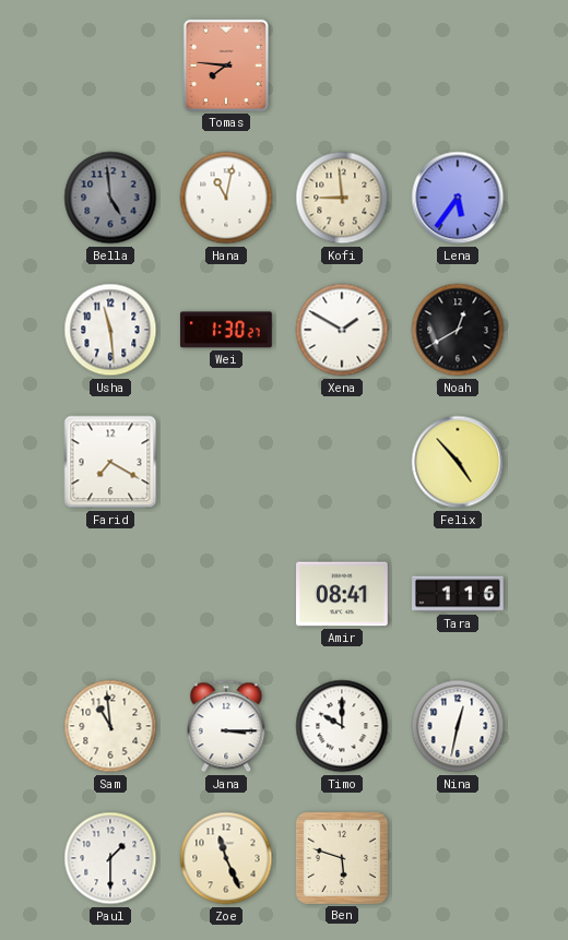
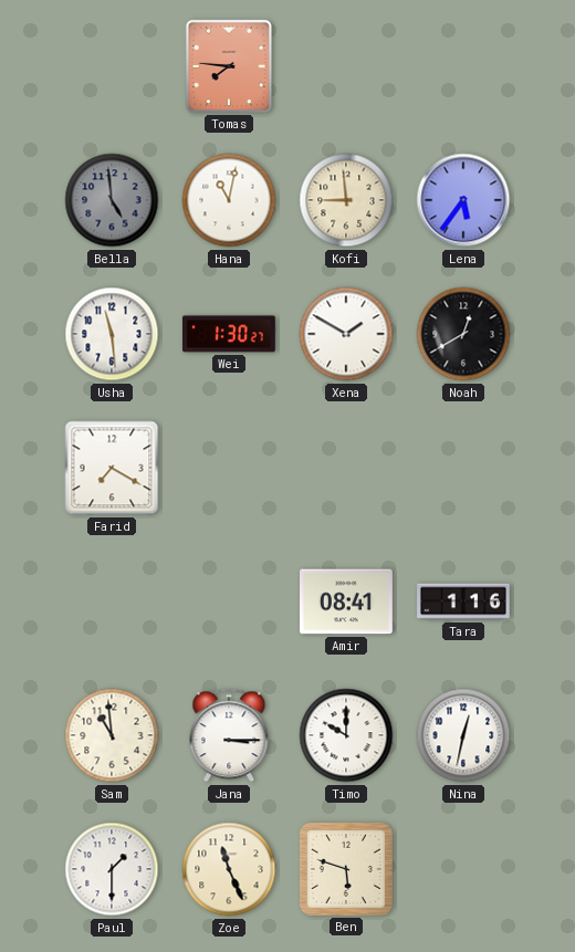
Felix: 4:53 -> none
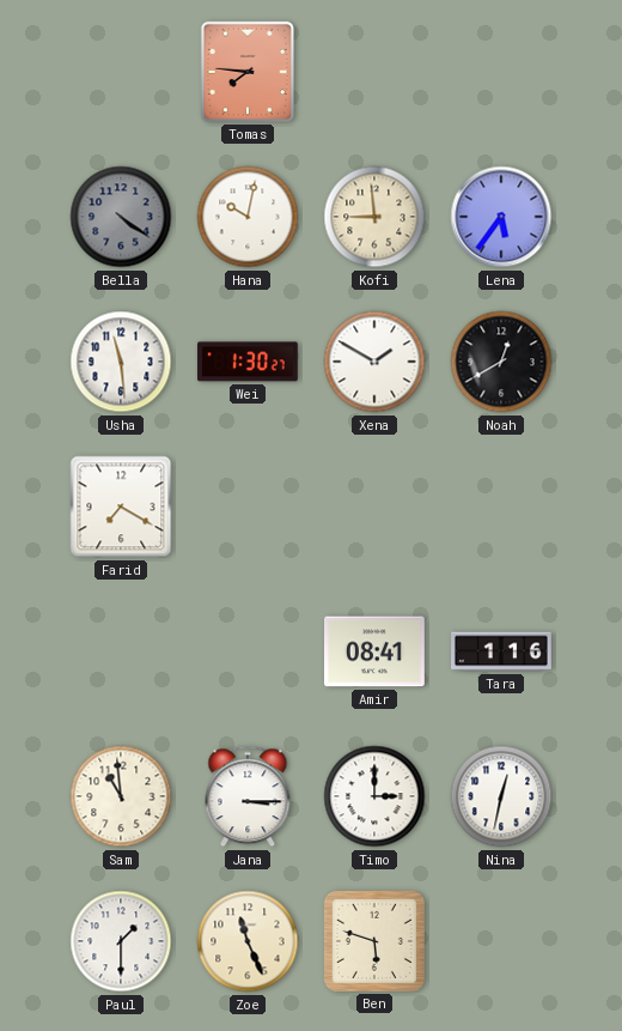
Bella: 4:59 -> 4:21
Hana: 11:02 -> 10:02
Timo: 10:00 -> 3:00
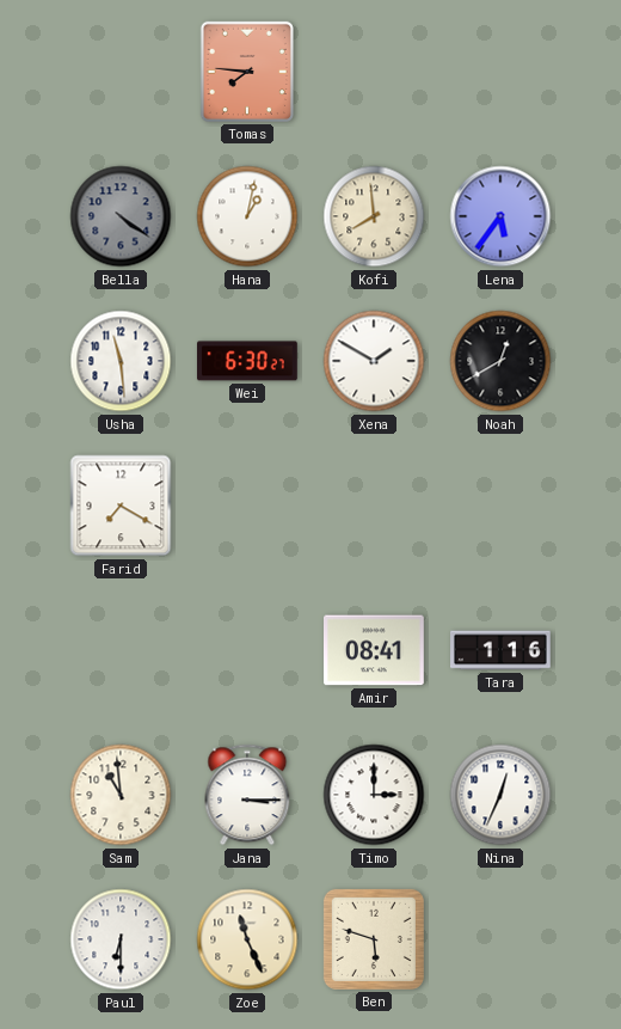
Hana: 10:02 -> 1:02
Kofi: 8:59 -> 7:59
Wei: 1:30 -> 6:30
Nina: 12:32 -> 12:34
Paul: 1:30 -> 6:30
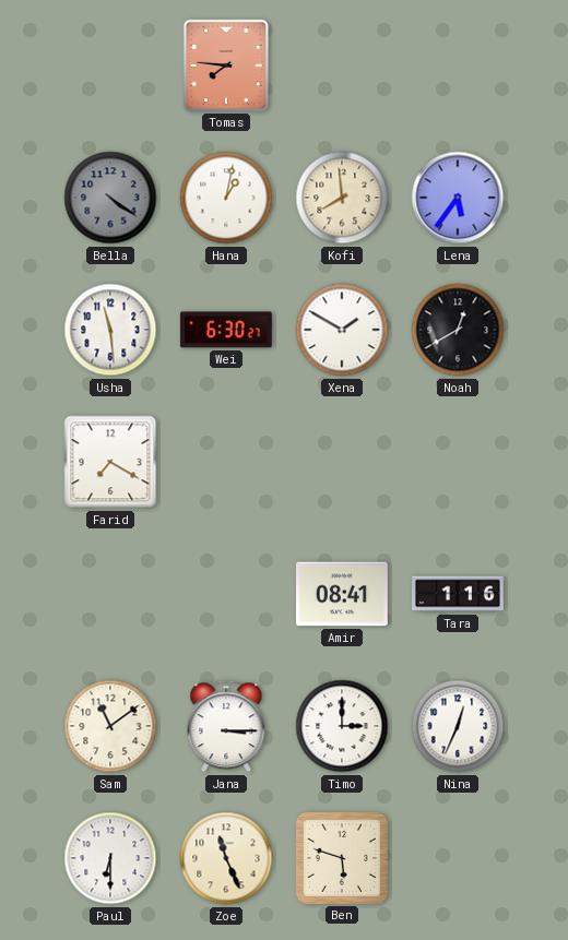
Sam: 10:59 -> 11:09
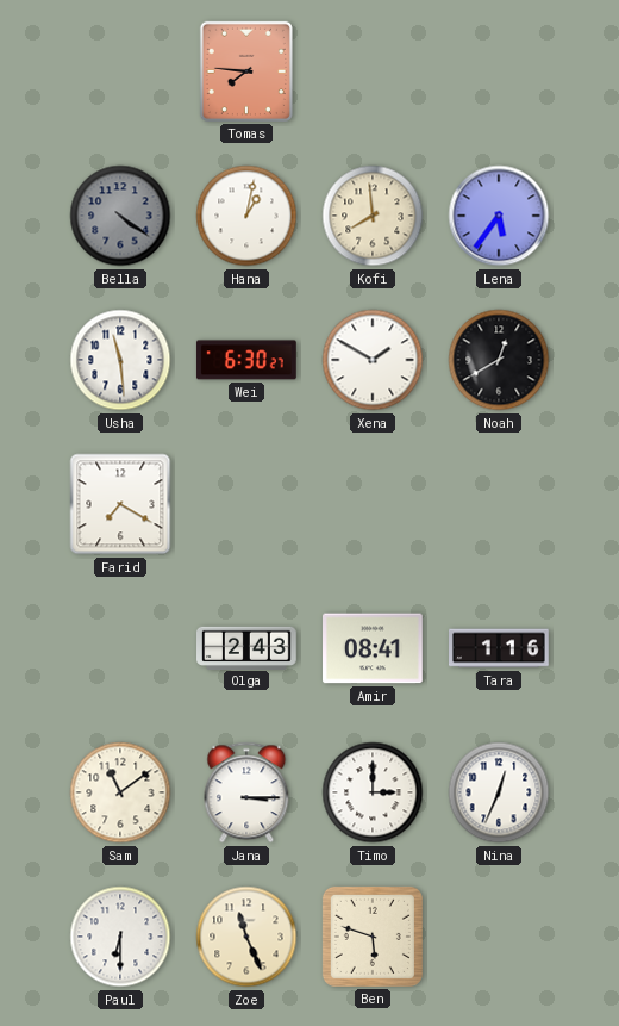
Olga: none -> 2:43
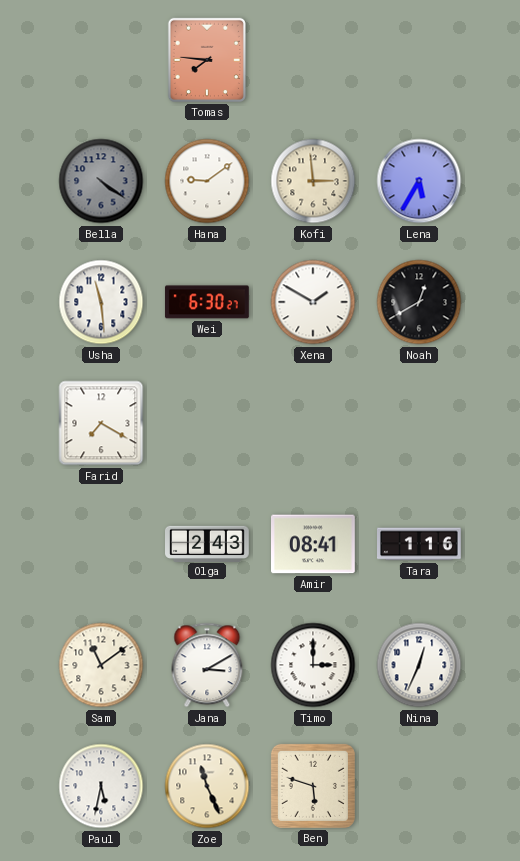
Hana: 1:02 -> 9:09
Kofi: 7:59 -> 2:59
Lena: 5:36 -> 5:35
Jana: 3:15 -> 3:10
Paul: 6:30 -> 5:32
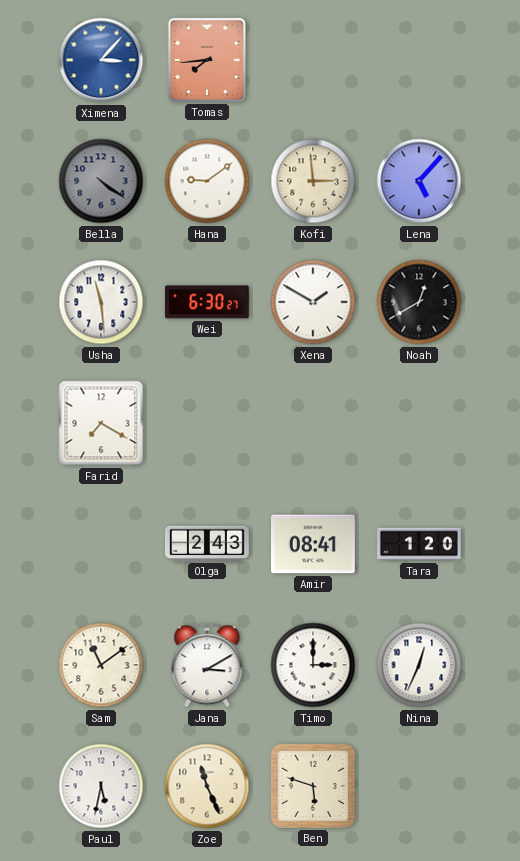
Ximena: none -> 3:07
Tomas: 7:46 -> 7:44
Lena: 5:35 -> 5:07
Tara: 1:16 -> 1:20
